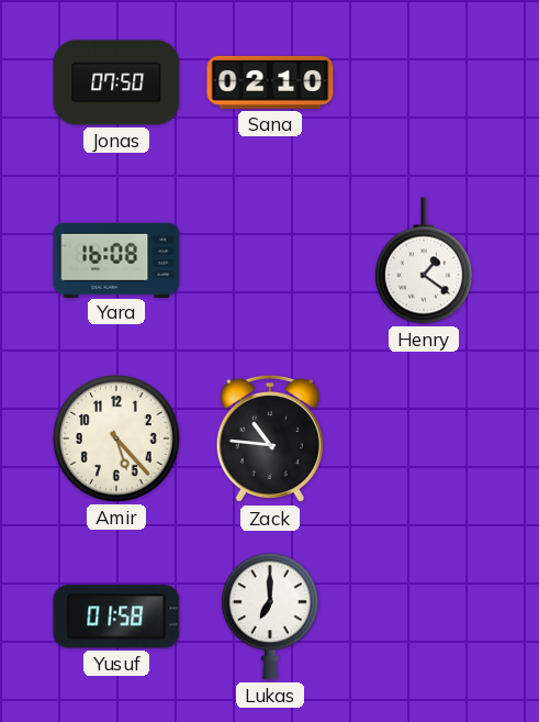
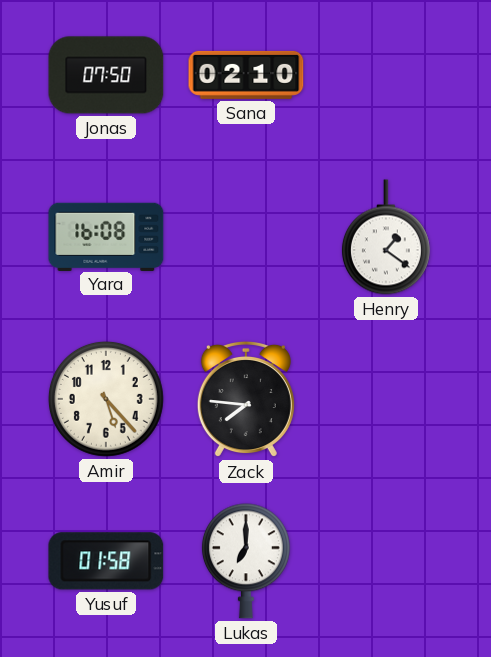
Zack: 10:46 -> 7:46
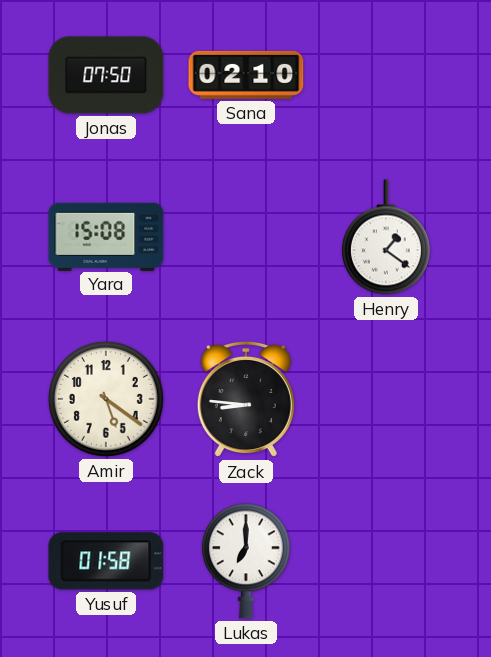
Yara: 16:08 -> 15:08
Amir: 5:23 -> 5:21
Zack: 7:46 -> 8:46
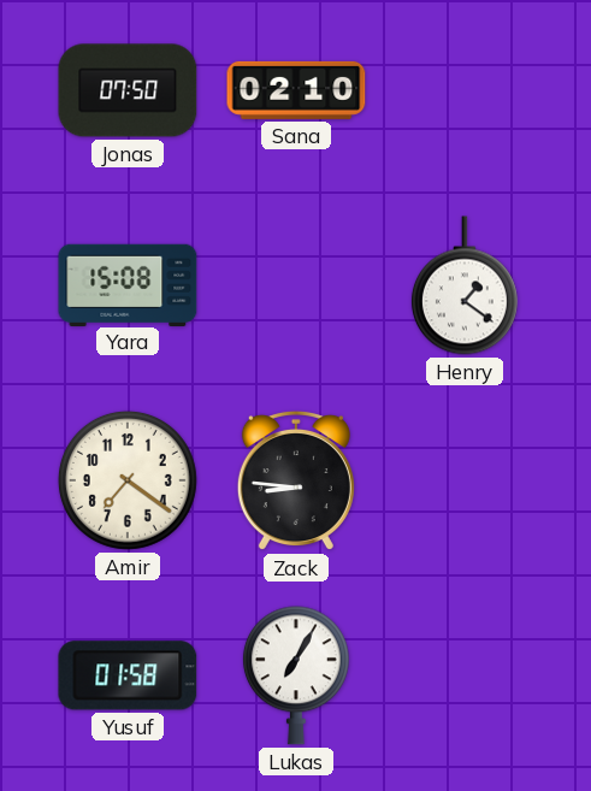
Amir: 5:21 -> 7:21
Lukas: 7:00 -> 7:05
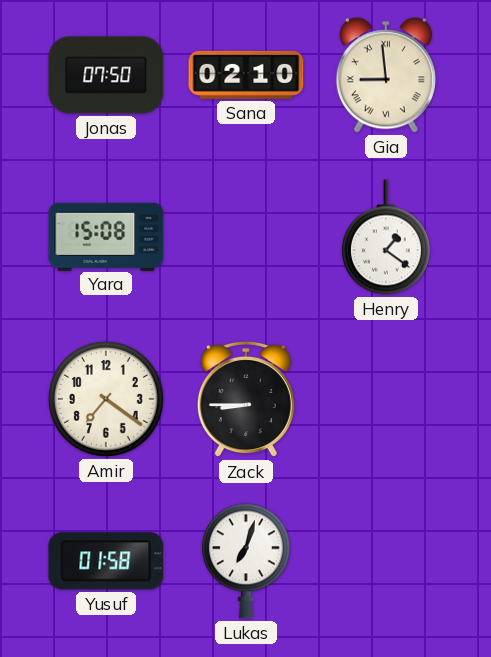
Gia: none -> 8:59
Zack: 8:46 -> 8:45
Lukas: 7:05 -> 7:03
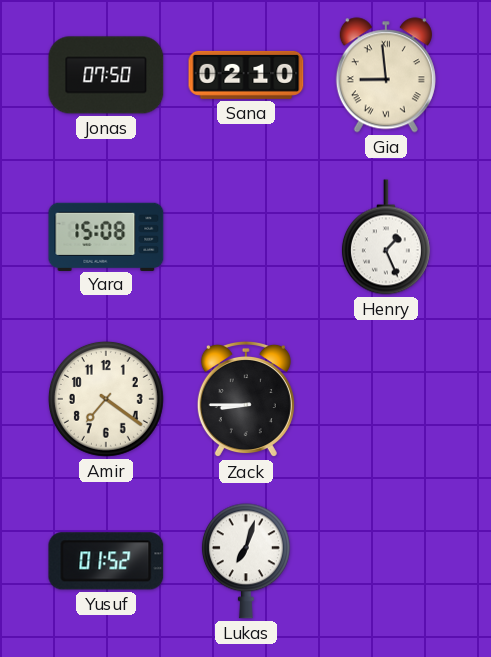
Henry: 1:21 -> 1:26
Yusuf: 01:58 -> 01:52
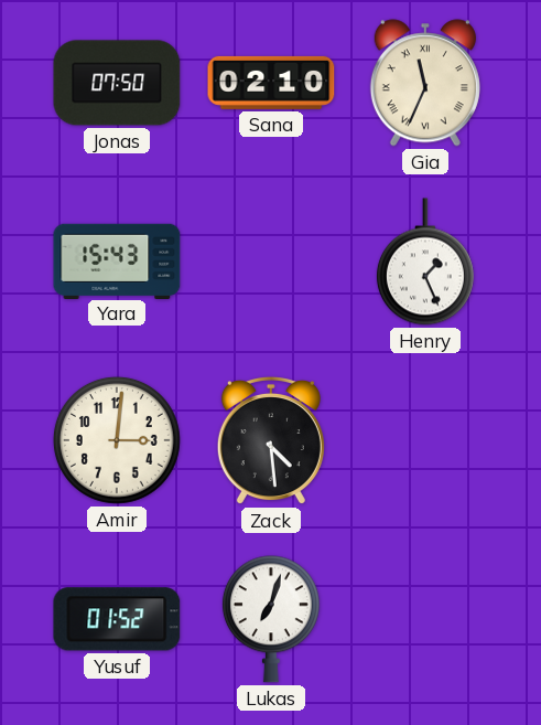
Gia: 8:59 -> 11:34
Yara: 15:08 -> 15:43
Amir: 7:21 -> 3:01
Zack: 8:45 -> 4:29
